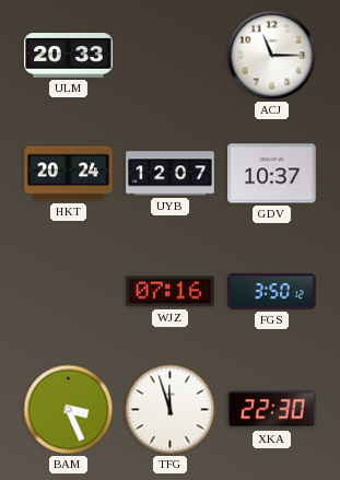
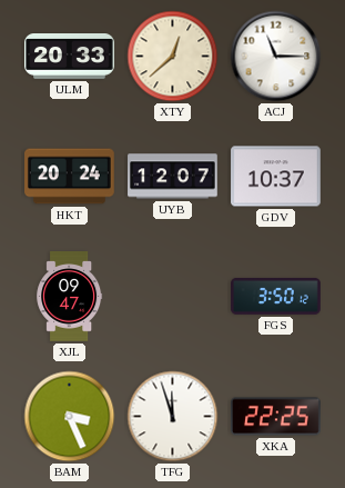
XTY: none -> 12:38
XJL: none -> 09:47
WJZ: 07:16 -> none
XKA: 22:30 -> 22:25
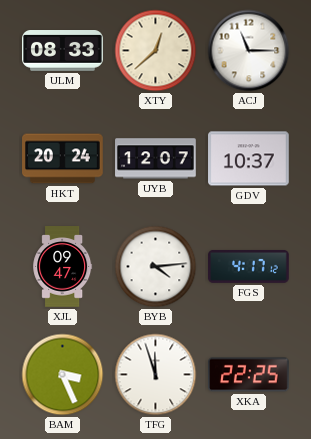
ULM: 20:33 -> 08:33
BYB: none -> 4:14
FGS: 3:50 -> 4:17
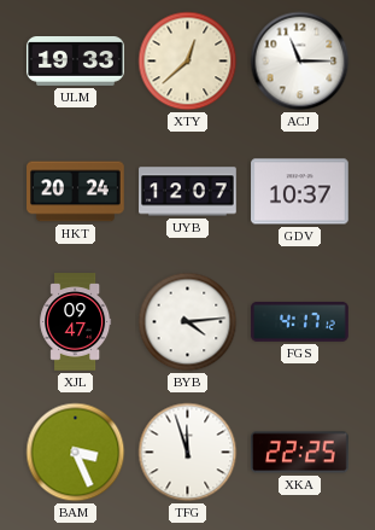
ULM: 08:33 -> 19:33
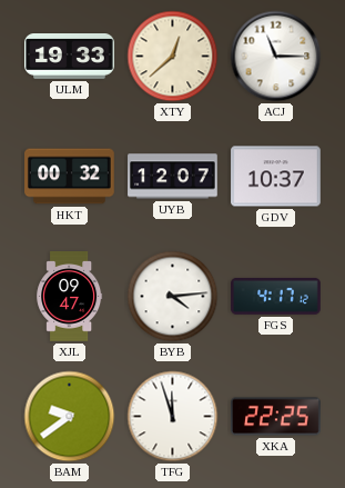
HKT: 20:24 -> 00:32
BAM: 3:26 -> 9:39
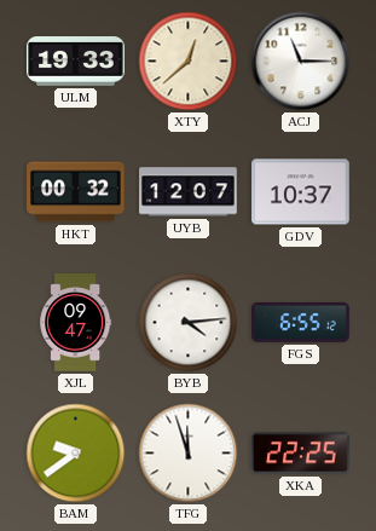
FGS: 4:17 -> 6:55
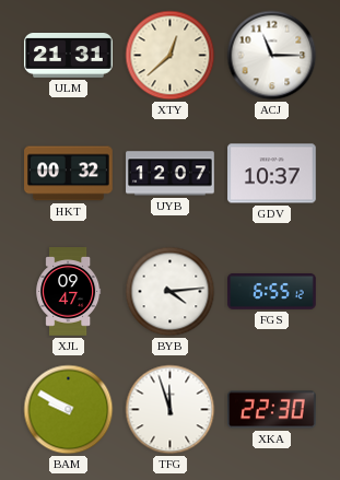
ULM: 19:33 -> 21:31
BAM: 9:39 -> 9:50
XKA: 22:25 -> 22:30
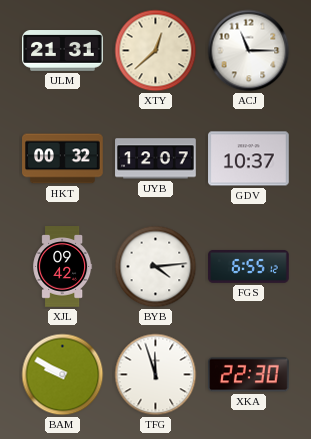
XJL: 09:47 -> 09:42
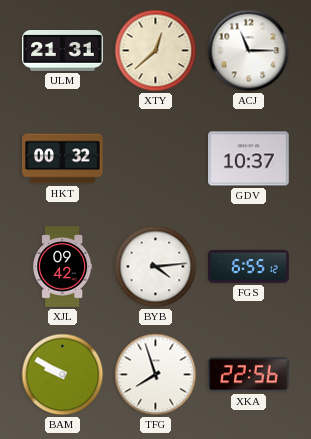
UYB: 12:07 -> none
TFG: 11:57 -> 7:57
XKA: 22:30 -> 22:56
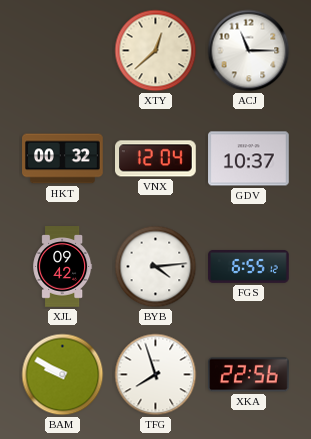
ULM: 21:31 -> none
VNX: none -> 12:04
